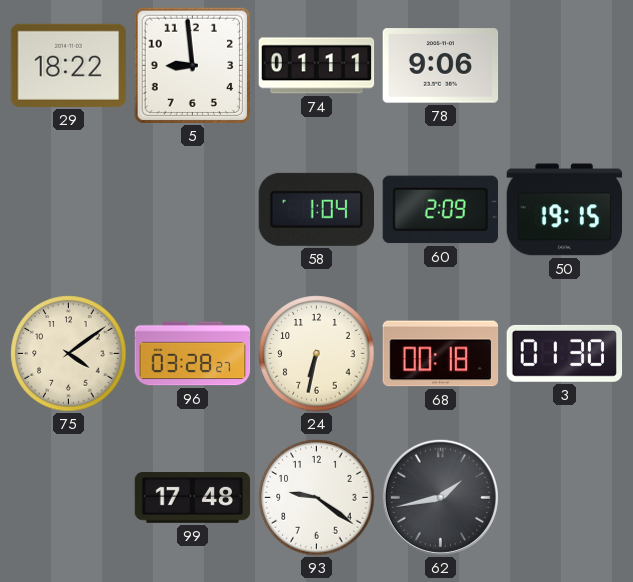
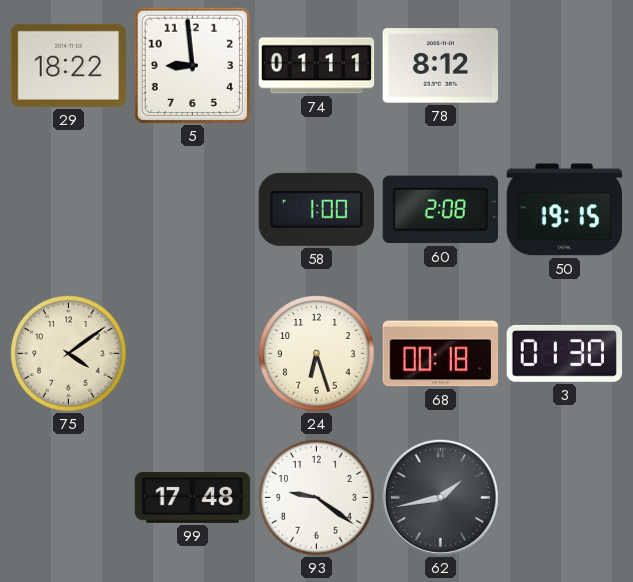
78: 9:06 -> 8:12
58: 1:04 -> 1:00
60: 2:09 -> 2:08
96: 03:28 -> none
24: 6:32 -> 6:27
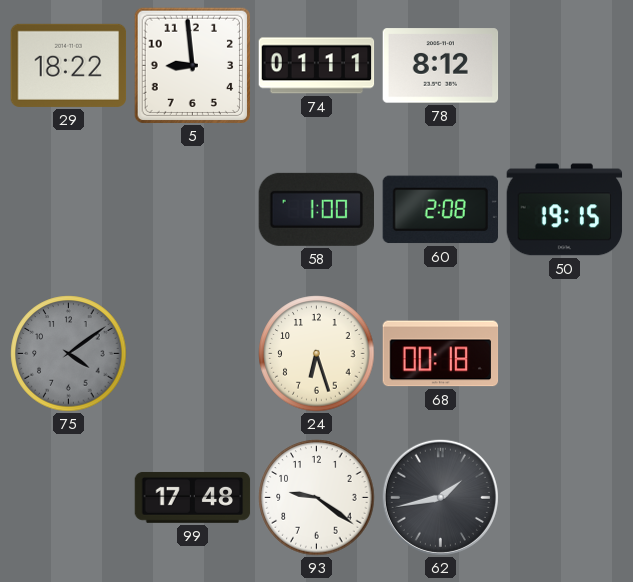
75 dial: cream -> grey
3: 01:30 -> none
